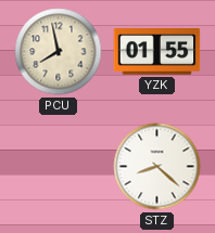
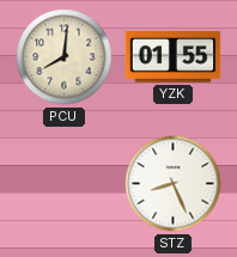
PCU: 7:58 -> 8:01
STZ: 8:22 -> 8:26
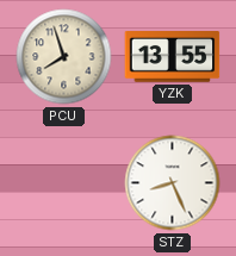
PCU: 8:01 -> 7:57
YZK: 01:55 -> 13:55
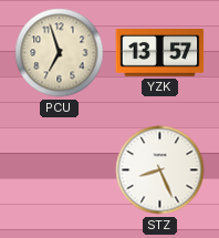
PCU: 7:57 -> 6:57
YZK: 13:55 -> 13:57
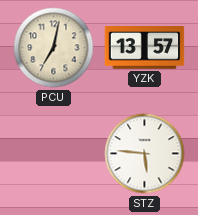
PCU: 6:57 -> 7:02
STZ: 8:26 -> 5:46
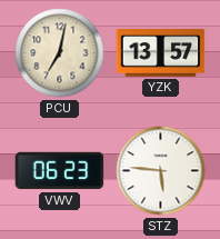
VWV: none -> 06:23
